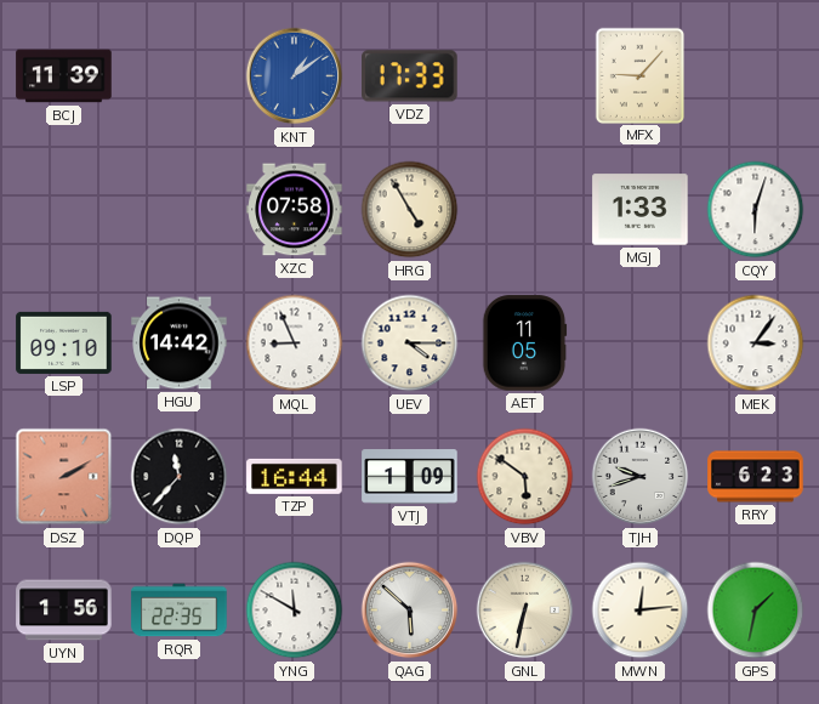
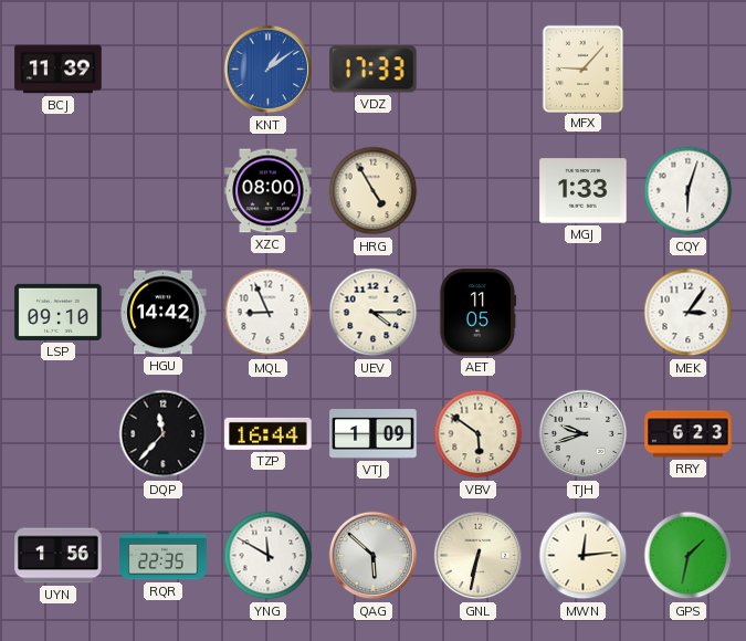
XZC: 07:58 -> 08:00
DSZ: 2:10 -> none
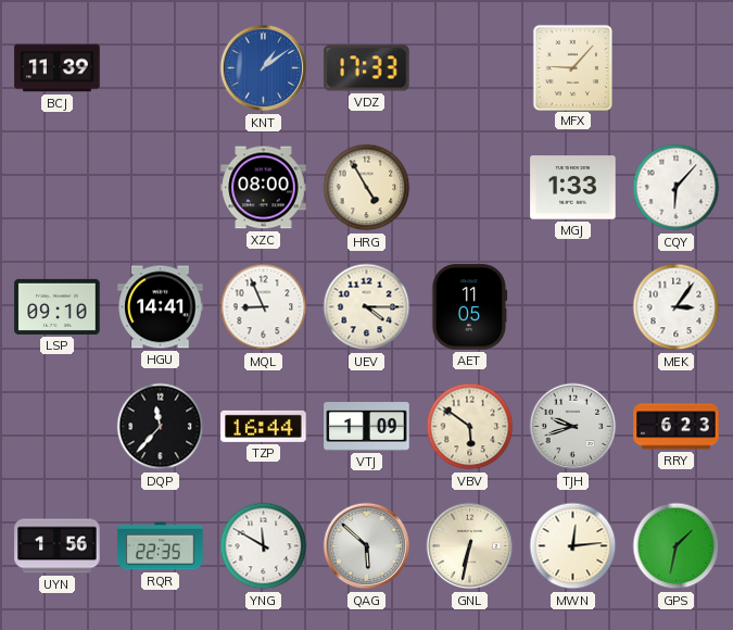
CQY: 6:03 -> 6:07
HGU: 14:42 -> 14:41
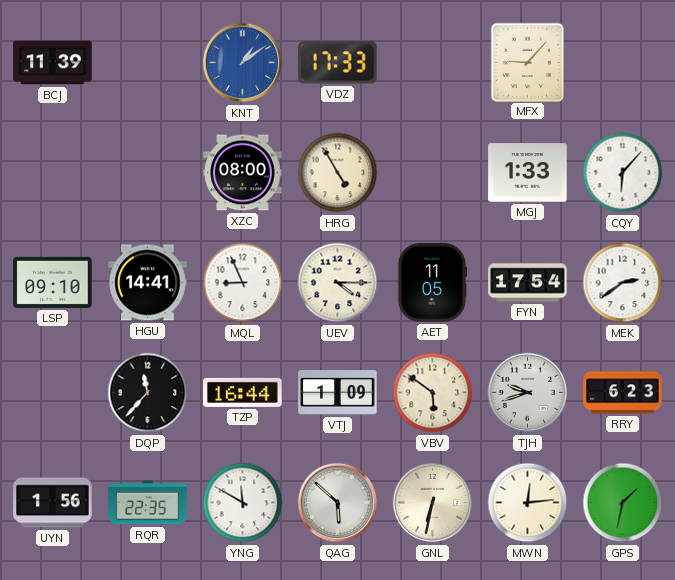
FYN: none -> 17:54
MEK: 3:06 -> 2:39
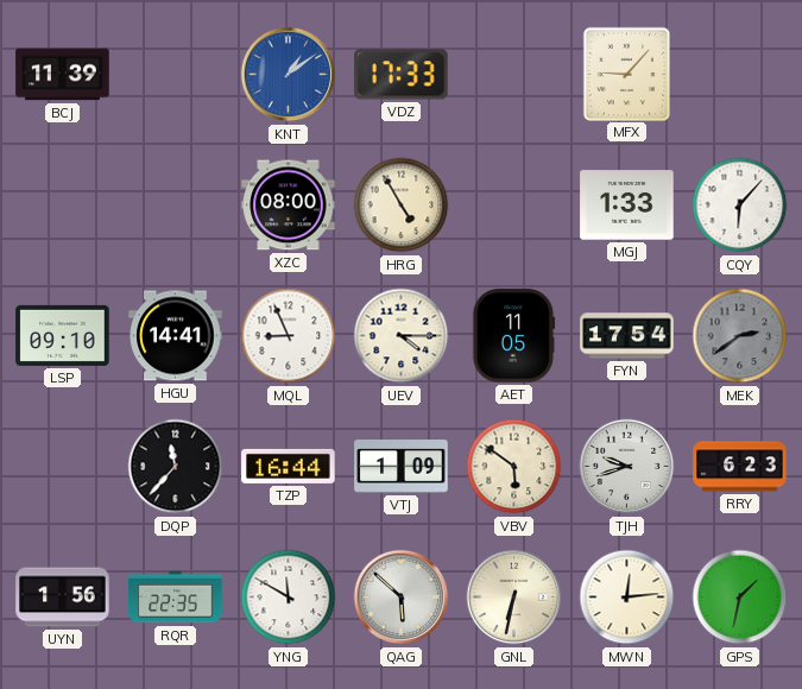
MEK dial: white -> grey
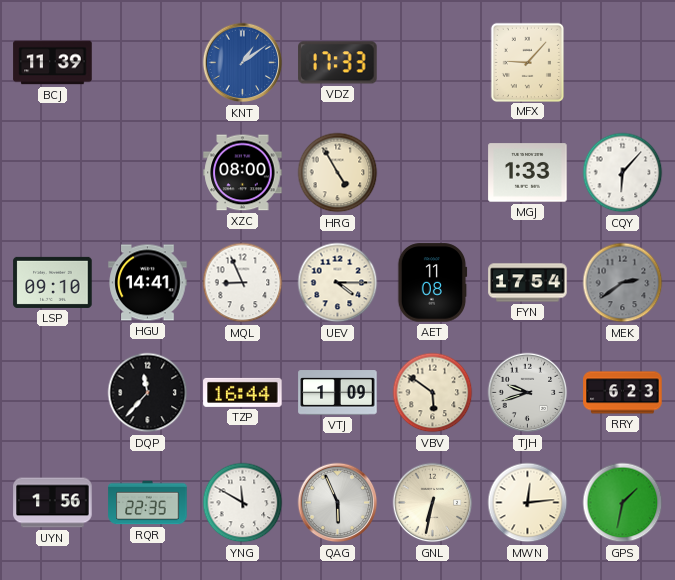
AET: 11:05 -> 11:08
QAG: 5:52 -> 5:56
